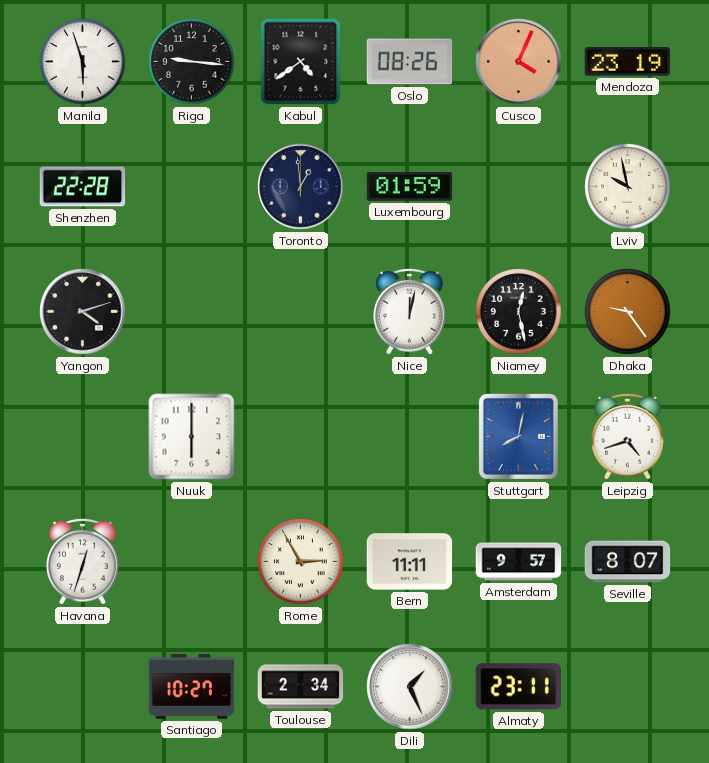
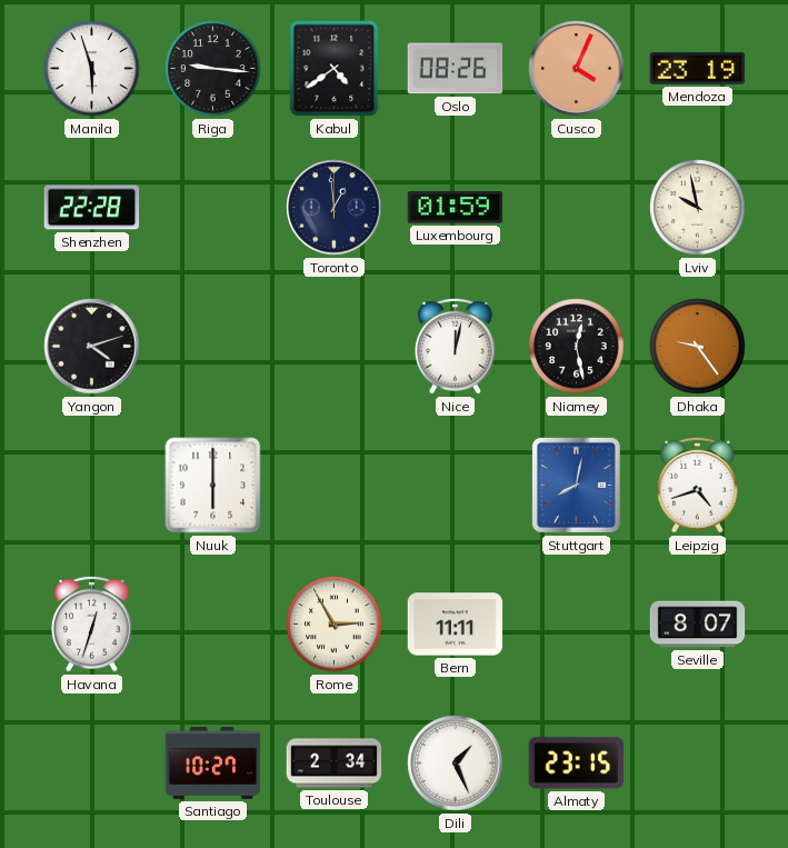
Amsterdam: 9:57 -> none
Almaty: 23:11 -> 23:15
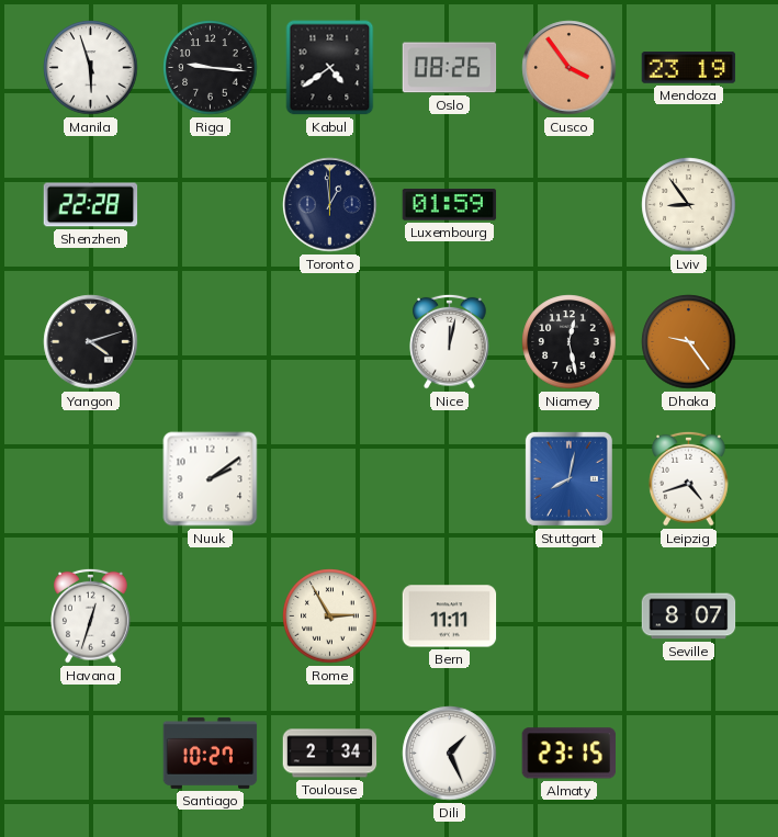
Cusco: 4:04 -> 3:54
Lviv: 9:58 -> 8:54
Nuuk: 6:00 -> 2:09
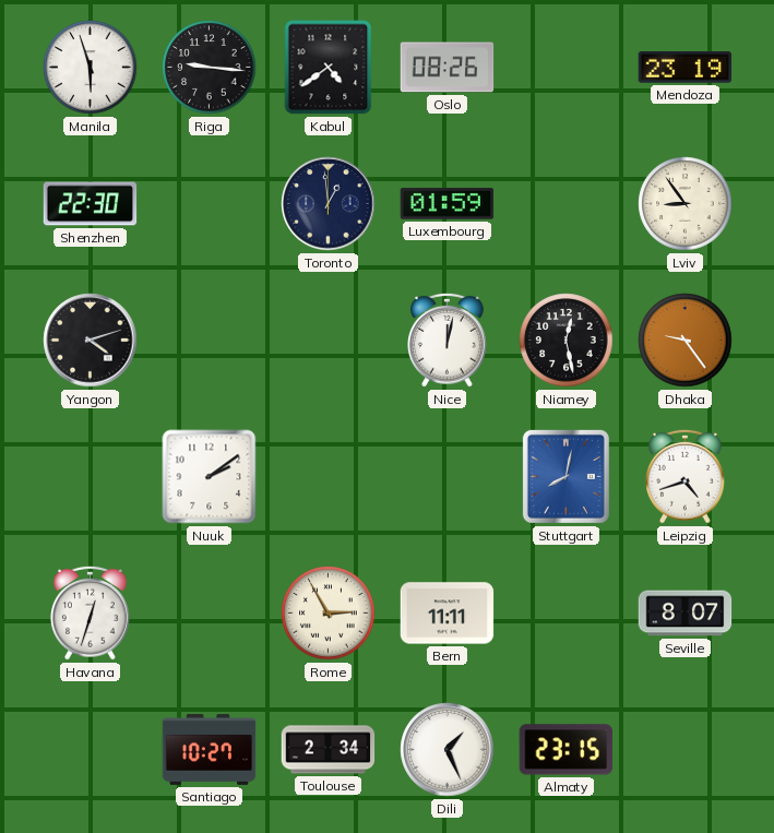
Cusco: 3:54 -> none
Shenzhen: 22:28 -> 22:30
